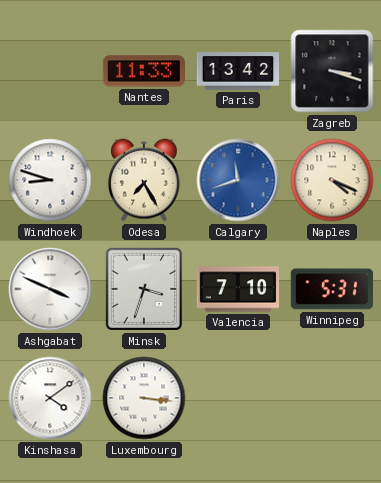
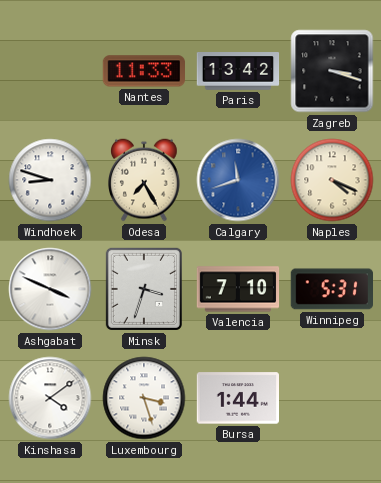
Luxembourg: 3:16 -> 3:27
Bursa: none -> 1:44
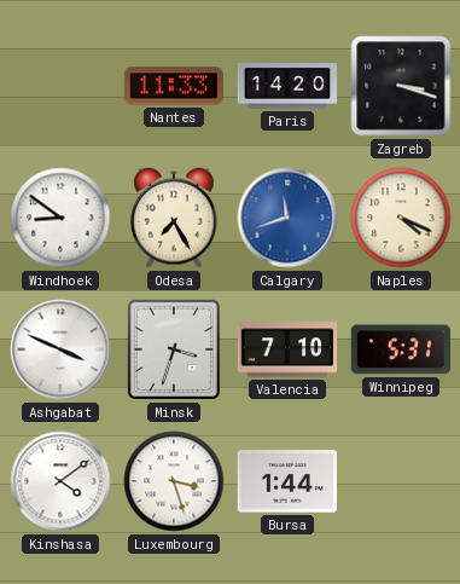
Paris: 13:42 -> 14:20
Windhoek: 8:48 -> 8:51
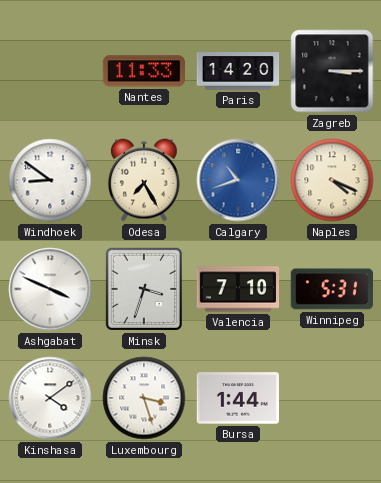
Zagreb: 3:18 -> 3:15
Calgary: 11:42 -> 10:42
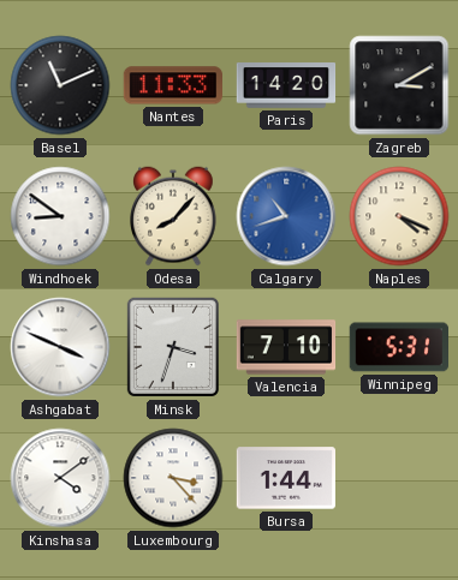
Basel: none -> 11:11
Zagreb: 3:15 -> 3:10
Odesa: 7:25 -> 8:07
Luxembourg: 3:27 -> 3:23
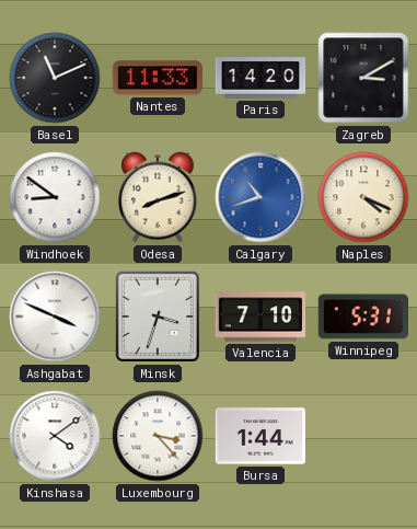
Odesa: 8:07 -> 8:12
